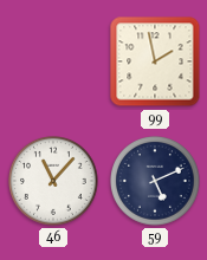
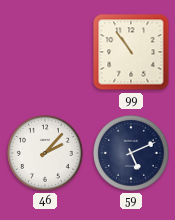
99: 1:58 -> 10:54
46: 11:07 -> 2:07
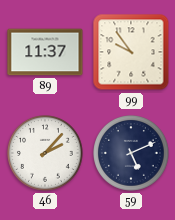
89: none -> 11:37
99: 10:54 -> 9:54
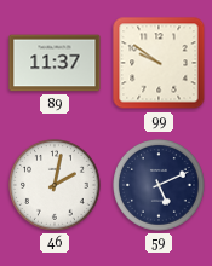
99: 9:54 -> 9:51
46: 2:07 -> 2:02
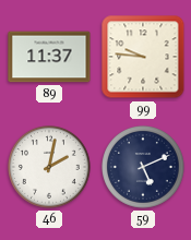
99: 9:51 -> 9:46
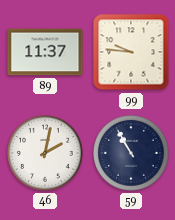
59: 5:11 -> 10:55
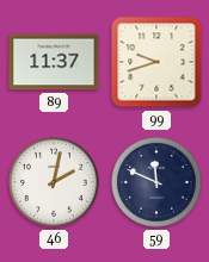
99: 9:46 -> 9:42
59: 10:55 -> 11:49
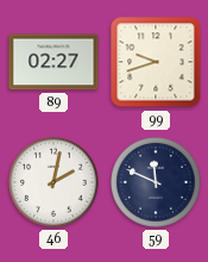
89: 11:37 -> 02:27
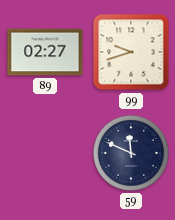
46: 2:02 -> none
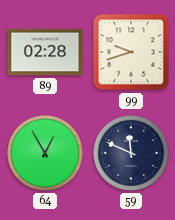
89: 02:27 -> 02:28
64: none -> 12:55
